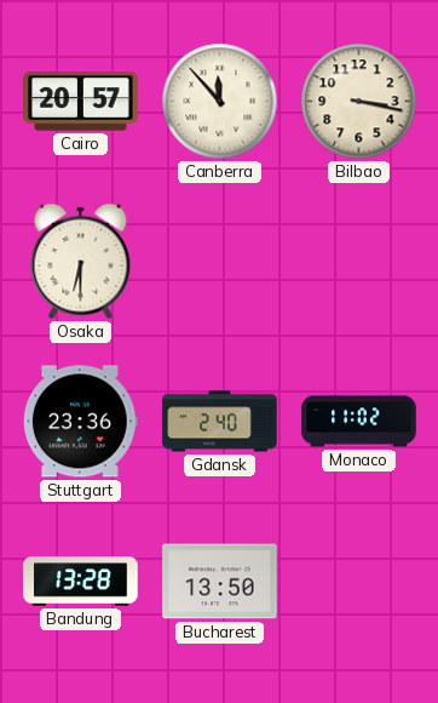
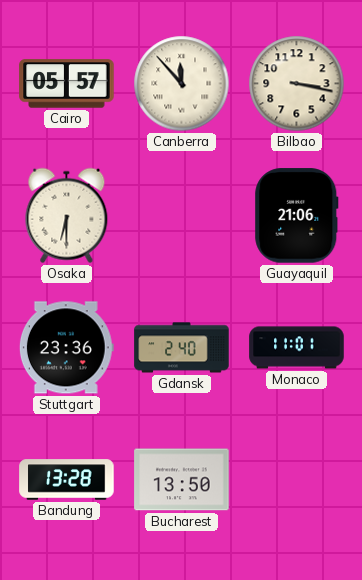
Cairo: 20:57 -> 05:57
Guayaquil: none -> 21:06
Monaco: 11:02 -> 11:01
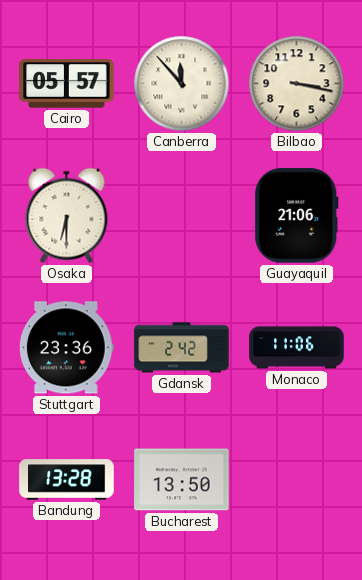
Gdansk: 2:40 -> 2:42
Monaco: 11:01 -> 11:06
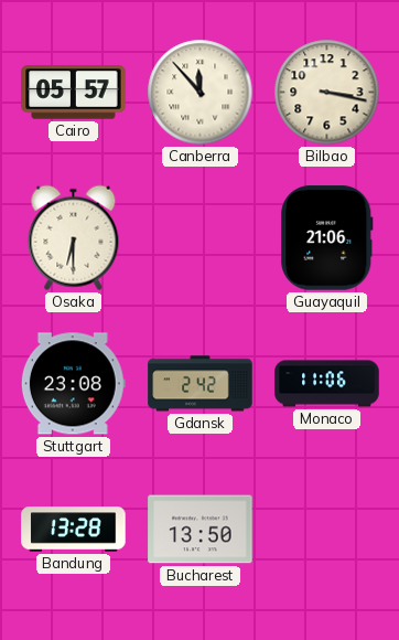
Stuttgart: 23:36 -> 23:08
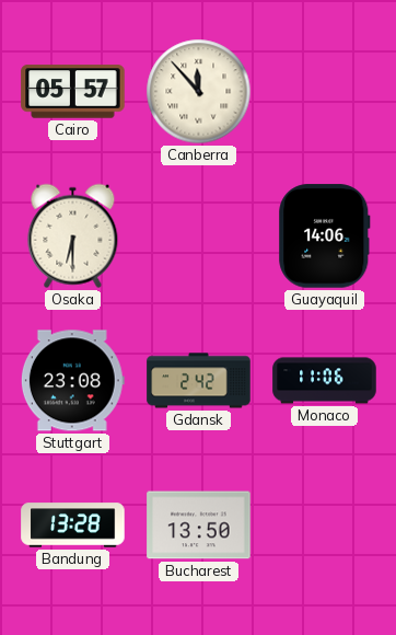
Bilbao: 3:17 -> none
Guayaquil: 21:06 -> 14:06
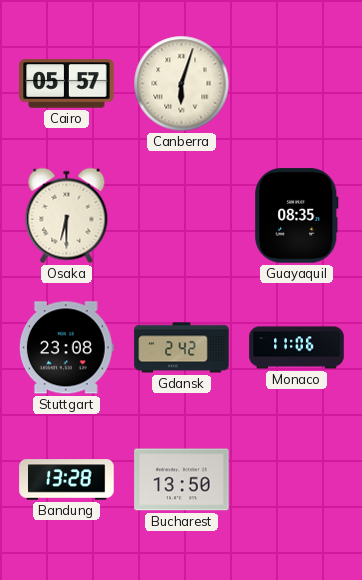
Canberra: 11:53 -> 6:03
Guayaquil: 14:06 -> 08:35
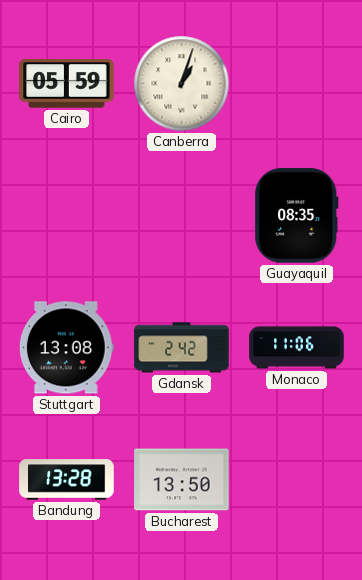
Cairo: 05:57 -> 05:59
Canberra: 6:03 -> 1:03
Osaka: 6:30 -> none
Stuttgart: 23:08 -> 13:08
